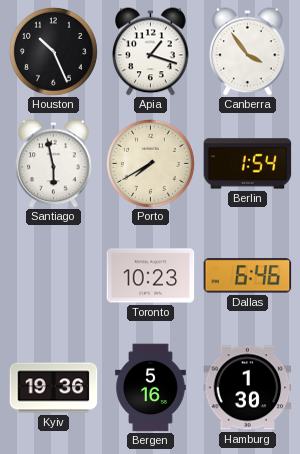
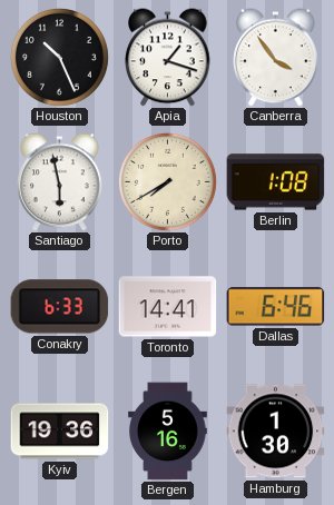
Berlin: 1:54 -> 1:08
Conakry: none -> 6:33
Toronto: 10:23 -> 14:41
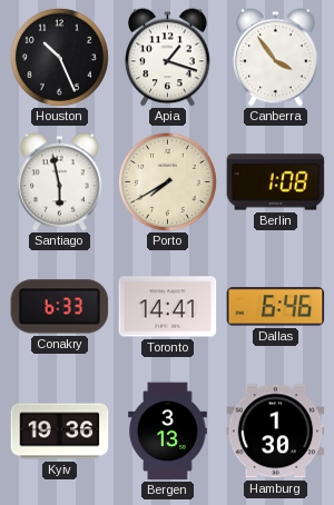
Bergen: 5:16 -> 3:13
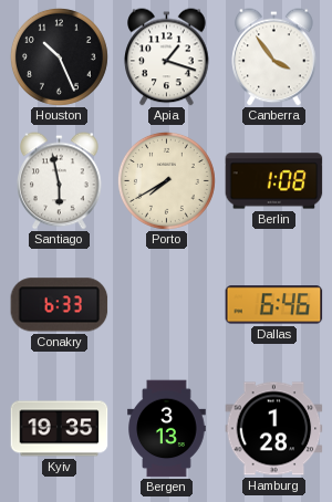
Toronto: 14:41 -> none
Kyiv: 19:36 -> 19:35
Hamburg: 1:30 -> 1:28
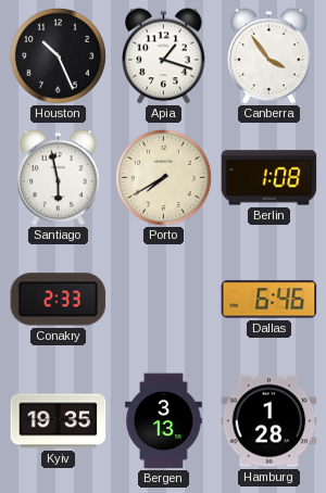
Conakry: 6:33 -> 2:33
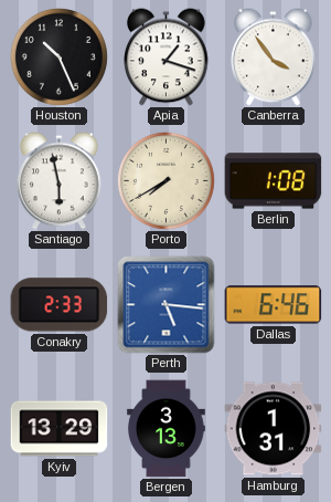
Perth: none -> 5:16
Kyiv: 19:35 -> 13:29
Hamburg: 1:28 -> 1:31
